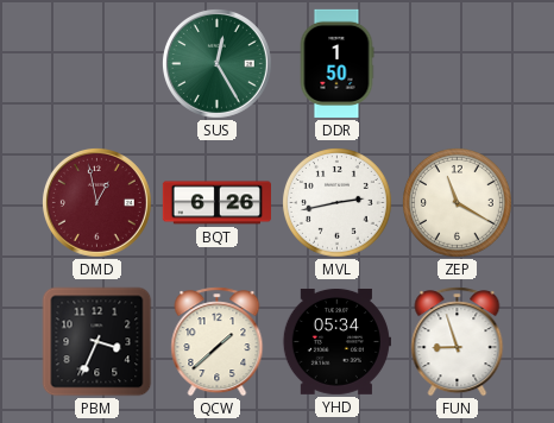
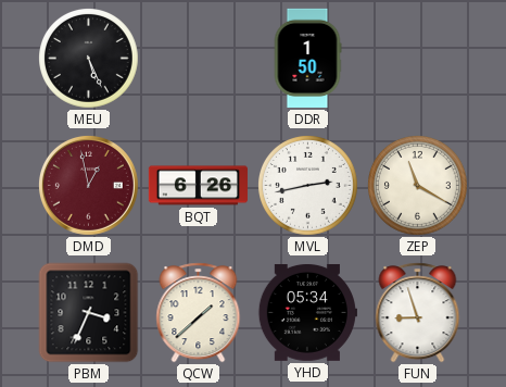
MEU: none -> 5:26
SUS: 12:25 -> none
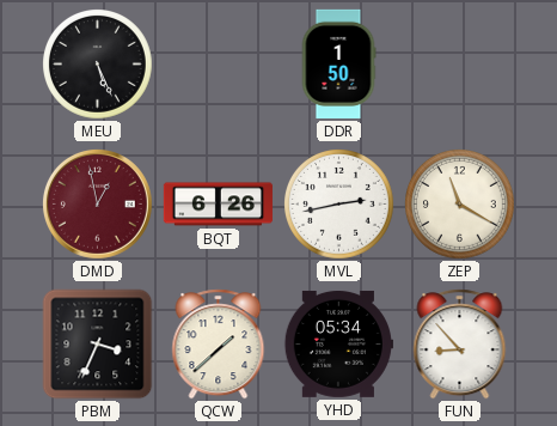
FUN: 8:57 -> 8:53
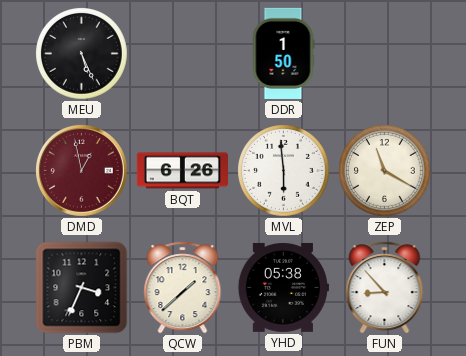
MVL: 2:43 -> 5:59
YHD: 05:34 -> 05:38
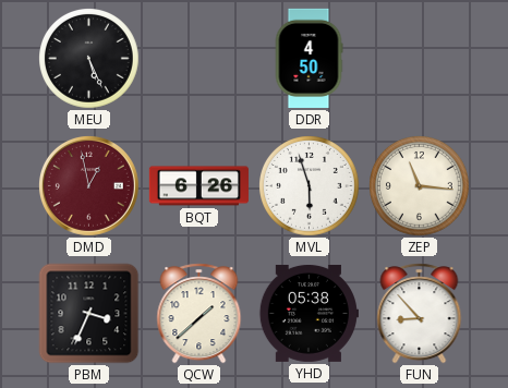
DDR: 1:50 -> 4:50
MVL: 5:59 -> 5:57
ZEP: 11:20 -> 11:16
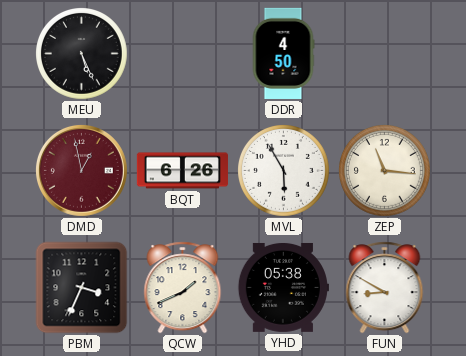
MVL: 5:57 -> 5:55
QCW: 1:38 -> 1:41
FUN: 8:53 -> 8:50
